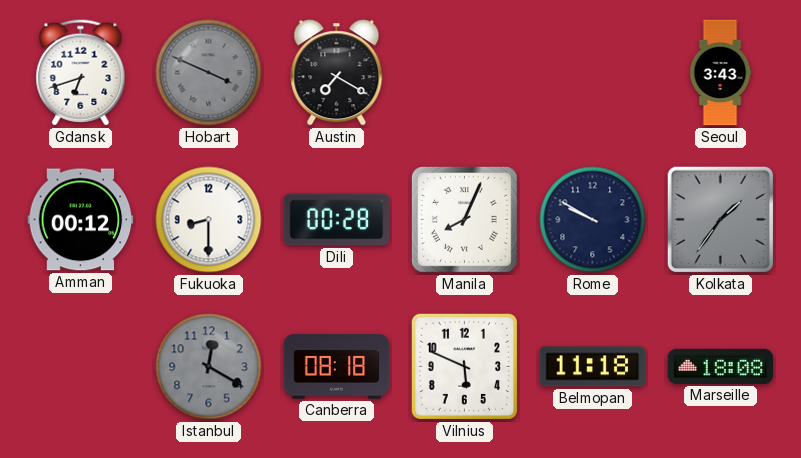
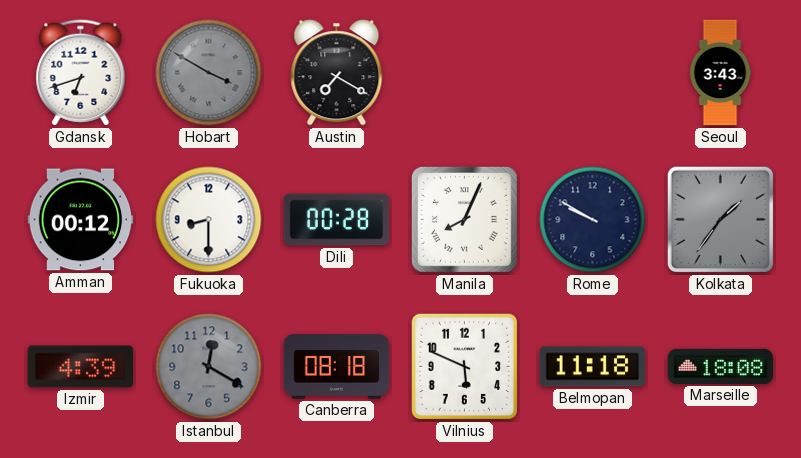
Hobart: 3:49 -> 3:50
Izmir: none -> 4:39
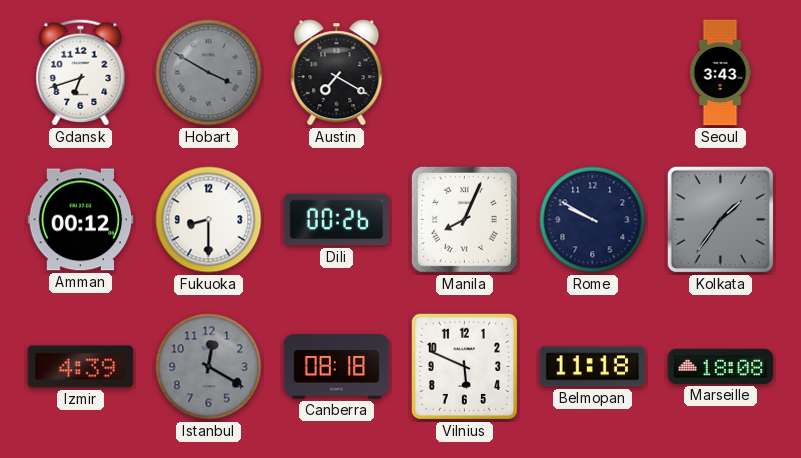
Dili: 00:28 -> 00:26
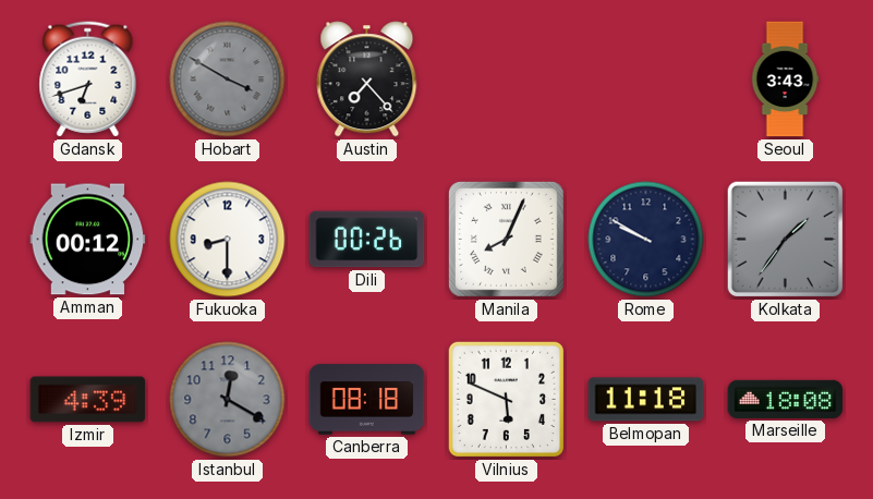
Austin: 7:20 -> 7:23
